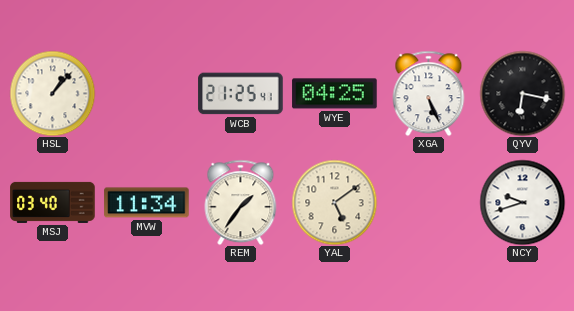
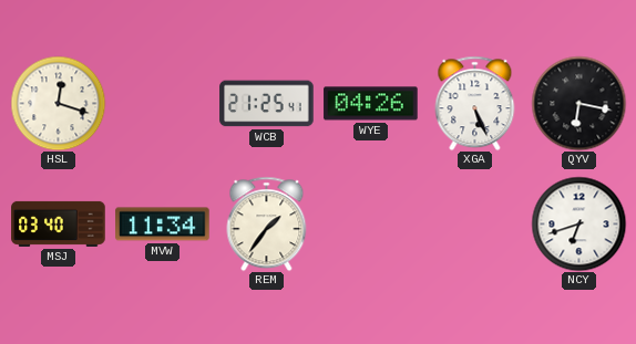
HSL: 1:07 -> 12:18
WYE: 04:25 -> 04:26
YAL: 5:09 -> none
NCY: 9:42 -> 6:42
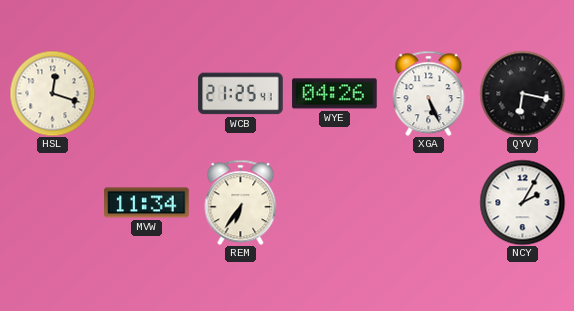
MSJ: 03:40 -> none
REM: 1:36 -> 6:36
NCY: 6:42 -> 2:05
